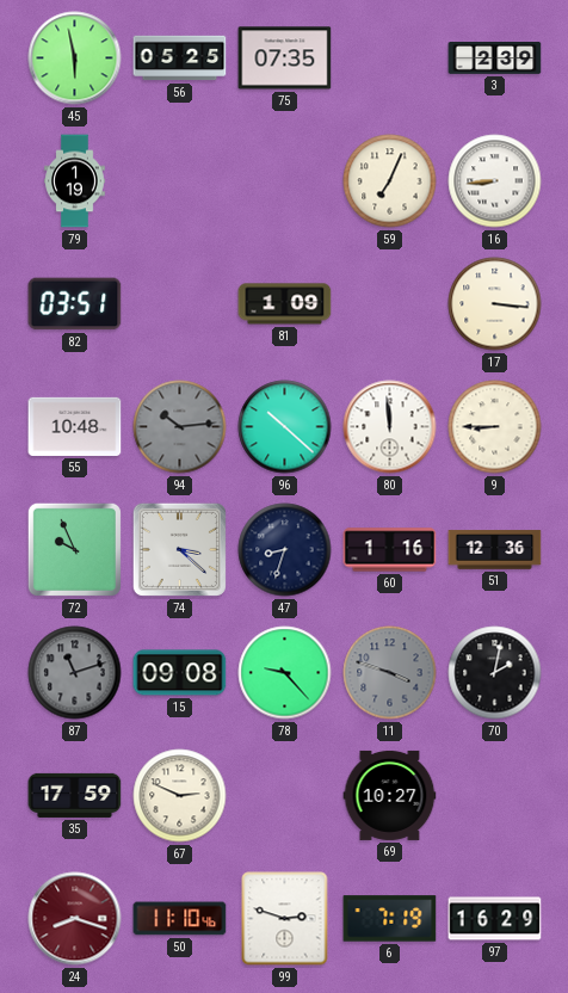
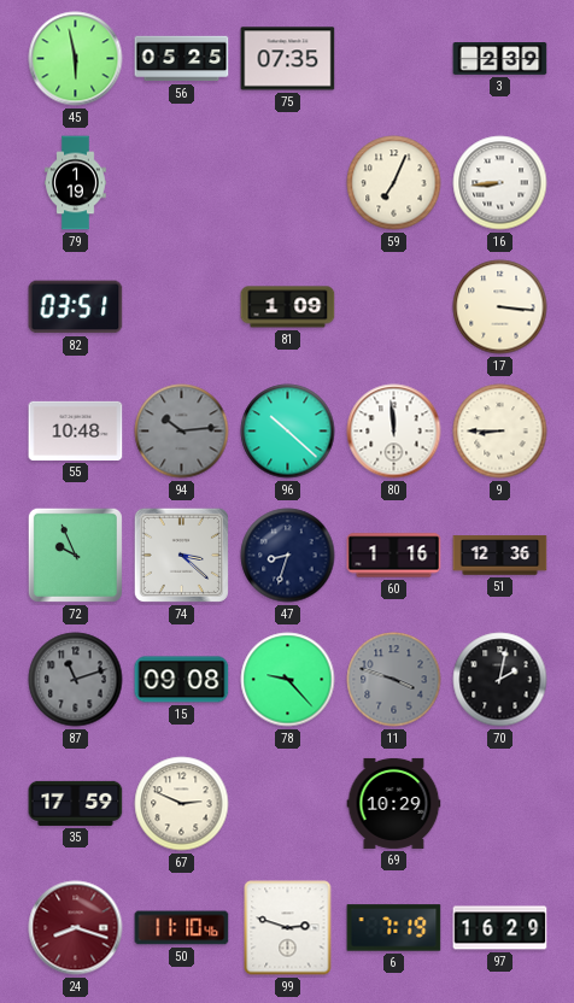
69: 10:27 -> 10:29
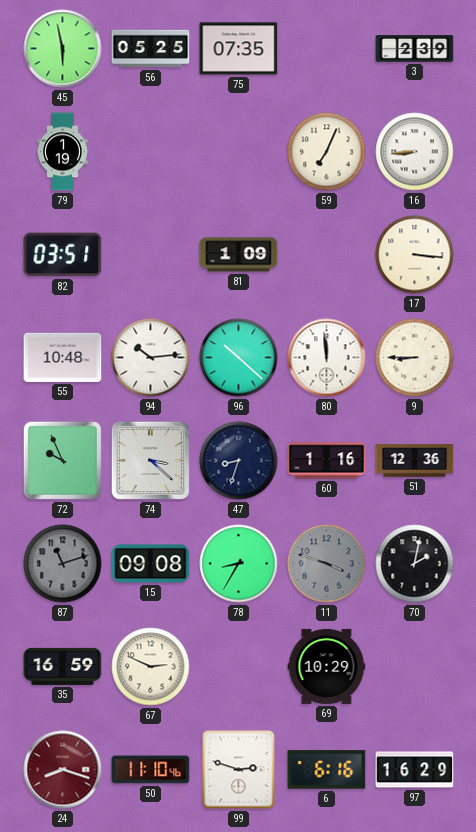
94 dial: grey -> white
78: 9:23 -> 8:35
35: 17:59 -> 16:59
6: 7:19 -> 6:16
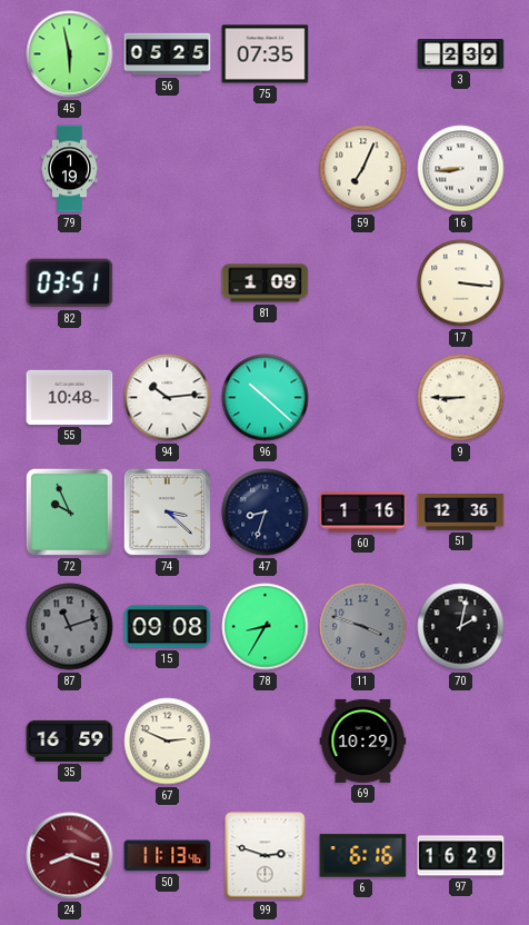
80: 11:59 -> none
50: 11:10 -> 11:13
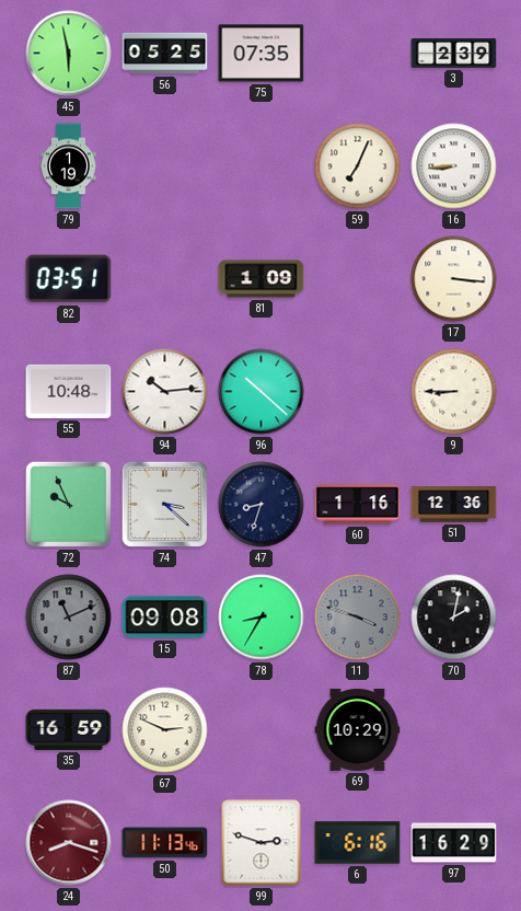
87: 11:12 -> 11:11
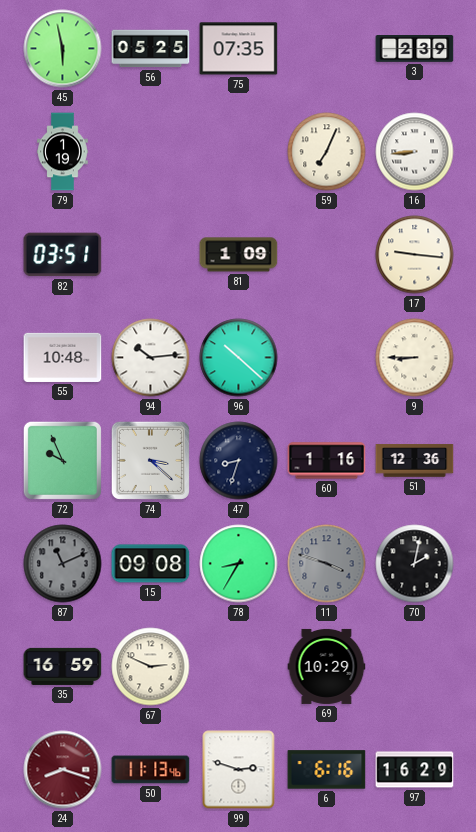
17: 3:16 -> 9:16
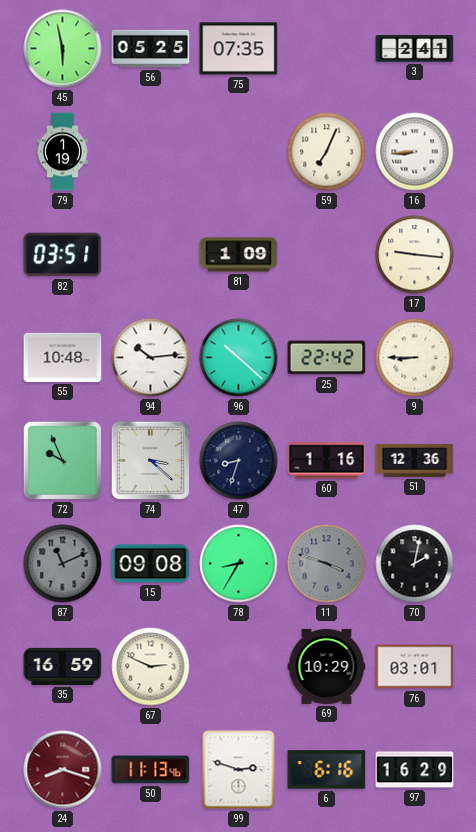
3: 2:39 -> 2:41
25: none -> 22:42
76: none -> 03:01
